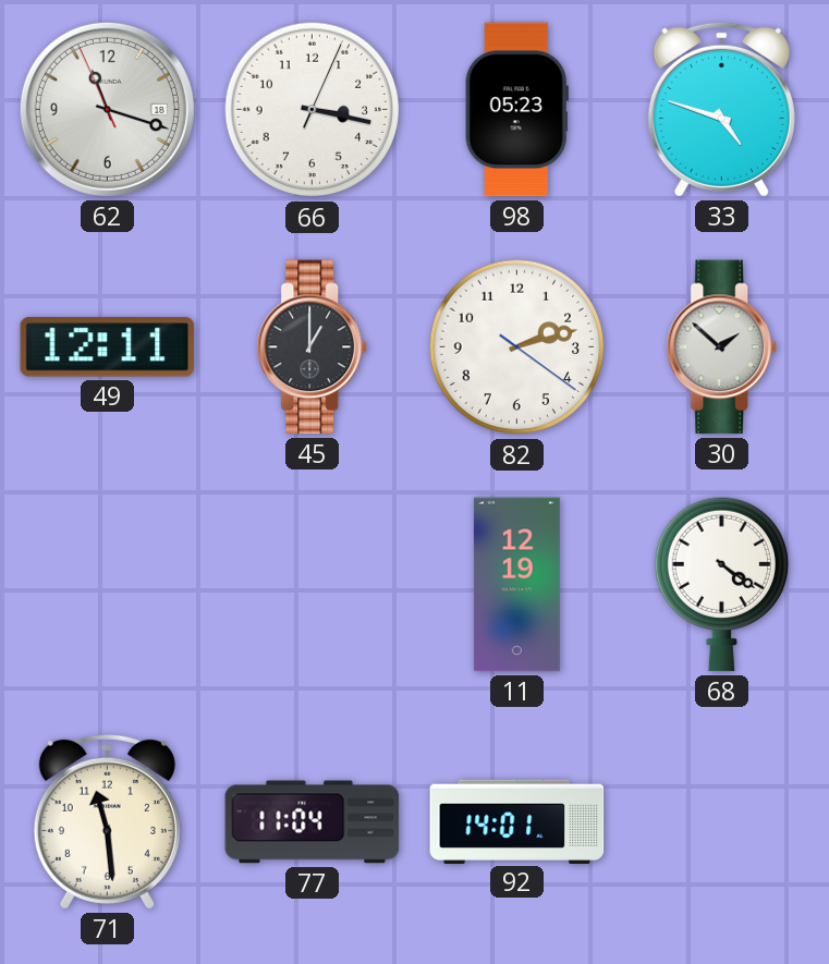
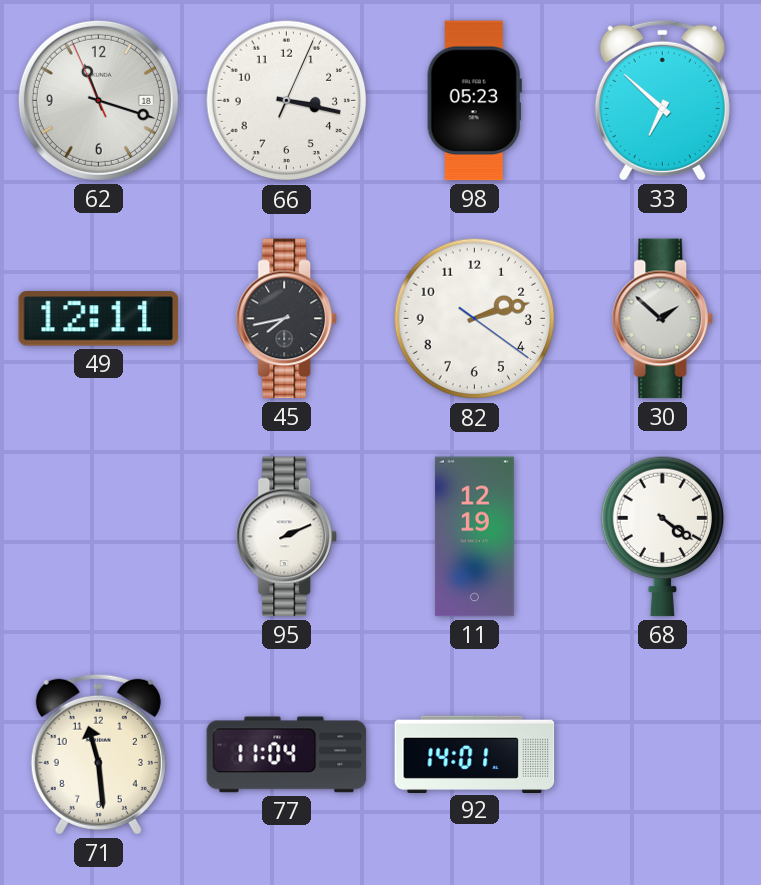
33: 4:48 -> 6:52
45: 1:00 -> 7:43
95: none -> 2:11
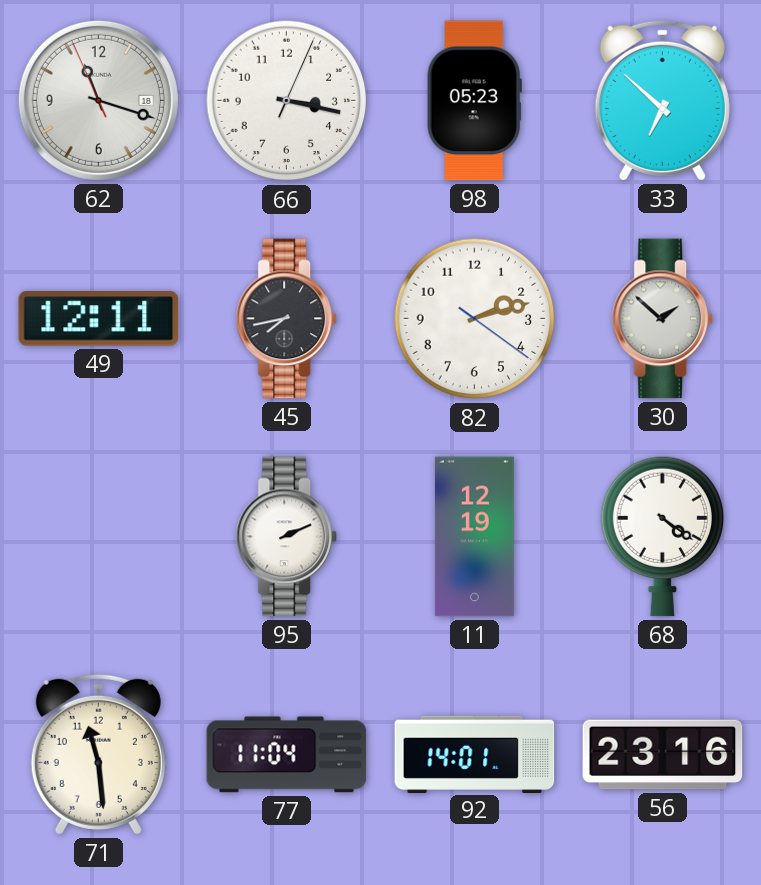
56: none -> 23:16
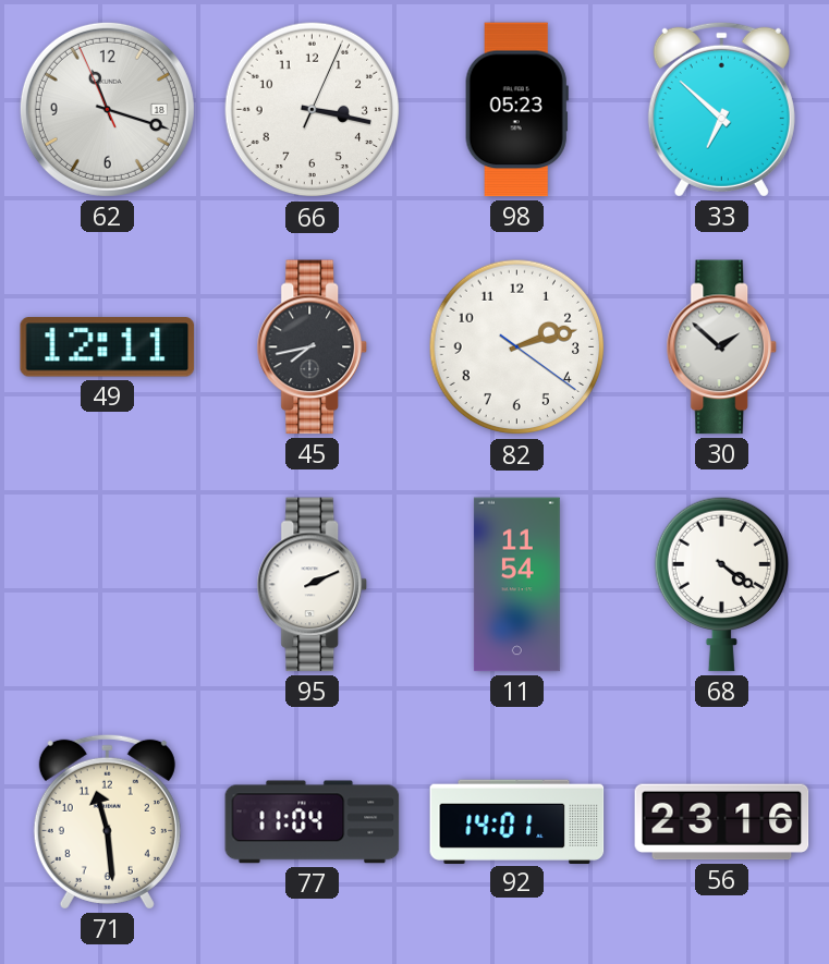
11: 12:19 -> 11:54
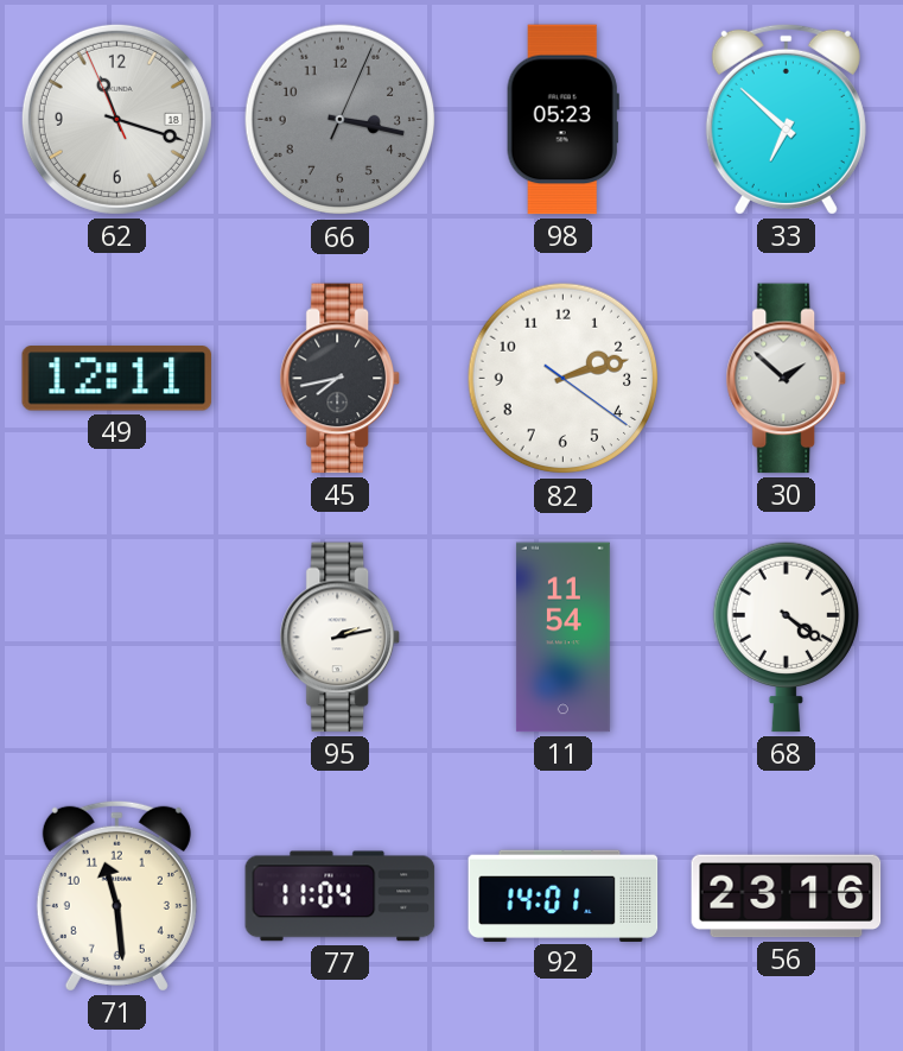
66 dial: white -> grey
95: 2:11 -> 2:13
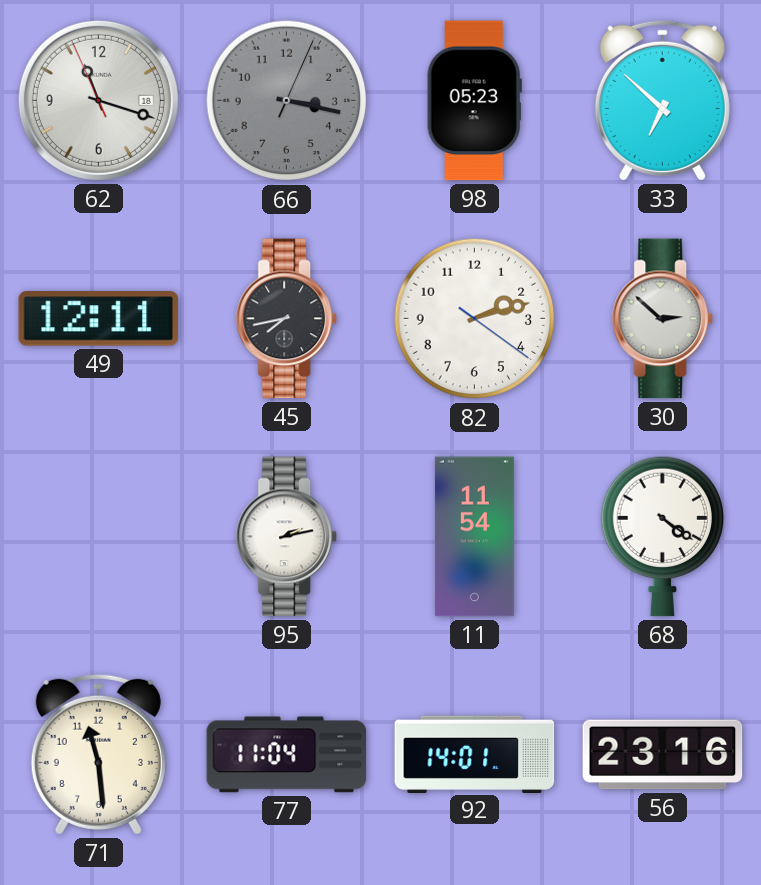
30: 1:52 -> 2:52
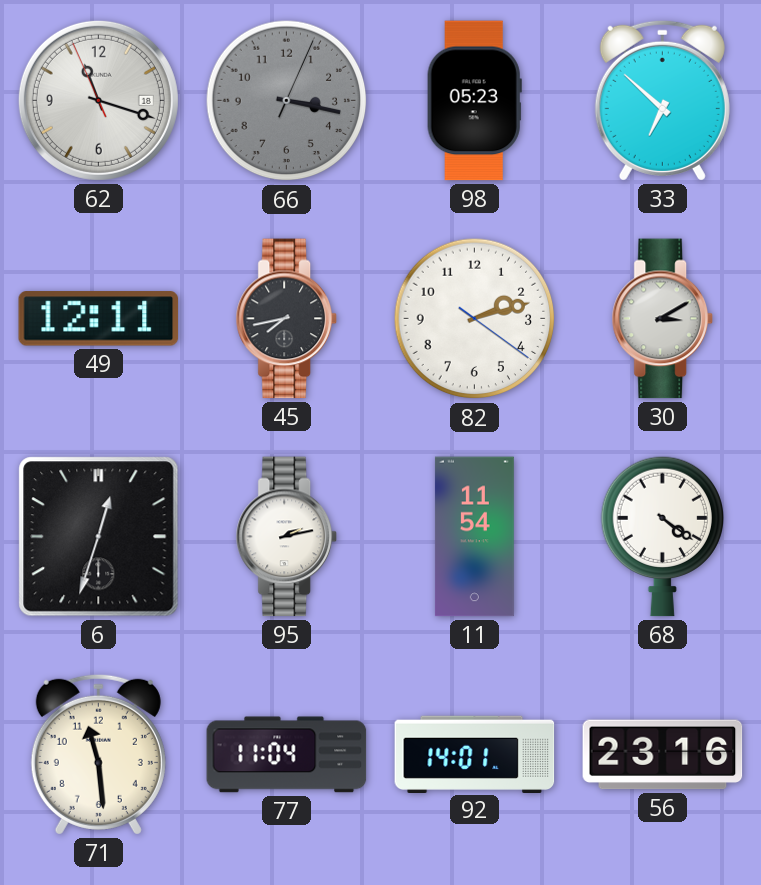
30: 2:52 -> 3:10
6: none -> 12:33
